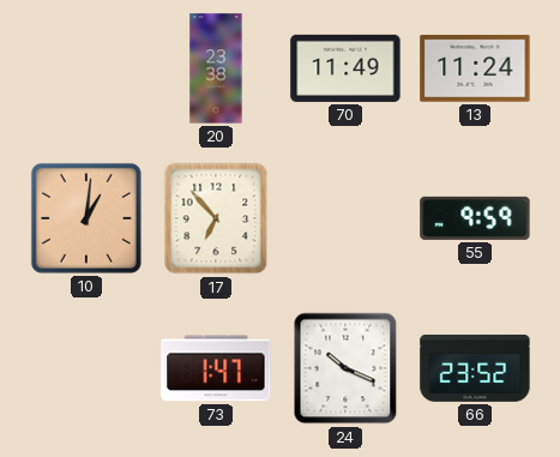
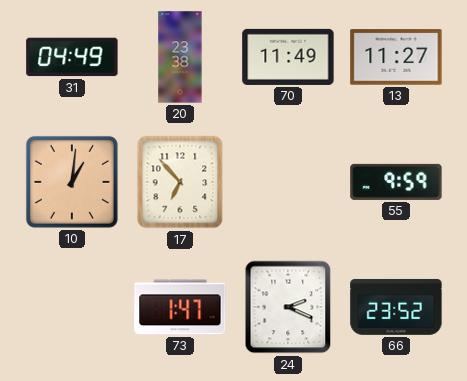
31: none -> 04:49
13: 11:24 -> 11:27
24: 10:19 -> 2:19
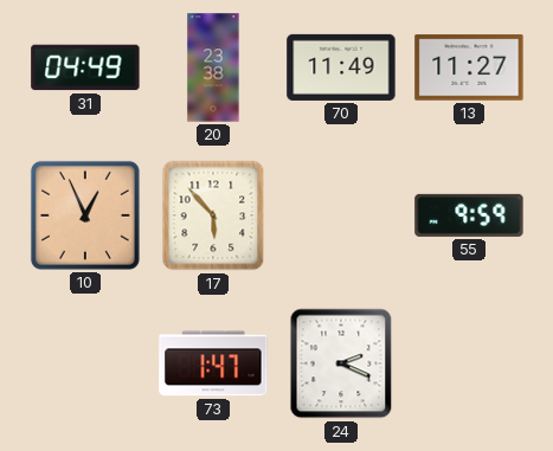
10: 1:01 -> 12:56
17: 6:53 -> 5:53
66: 23:52 -> none
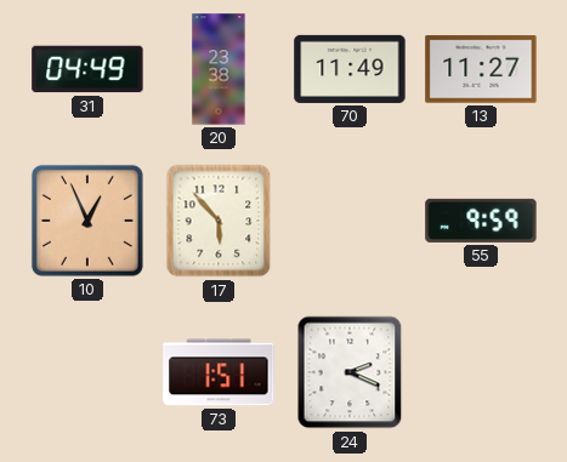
73: 1:47 -> 1:51
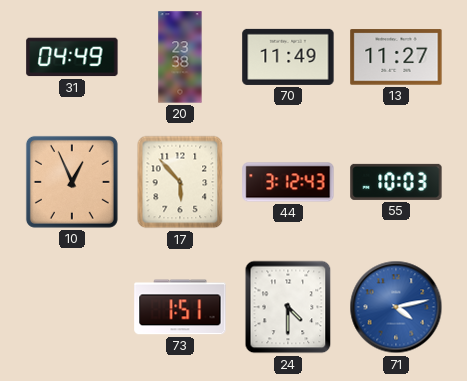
44: none -> 3:12
55: 9:59 -> 10:03
24: 2:19 -> 4:30
71: none -> 4:13
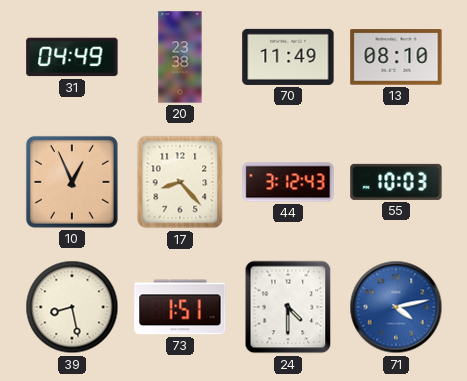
13: 11:27 -> 08:10
17: 5:53 -> 8:23
39: none -> 8:28
